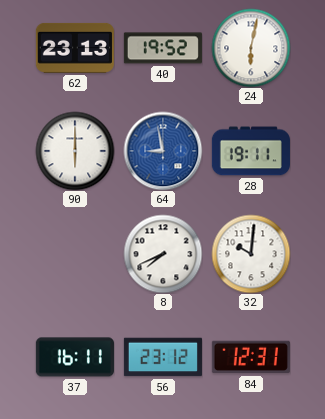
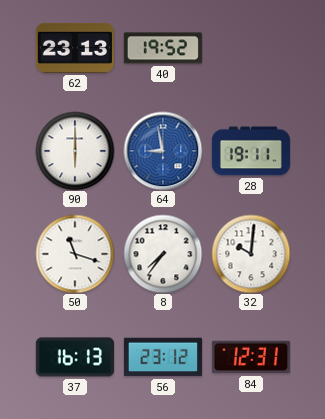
24: 6:02 -> none
50: none -> 11:18
8: 7:41 -> 7:36
37: 16:11 -> 16:13
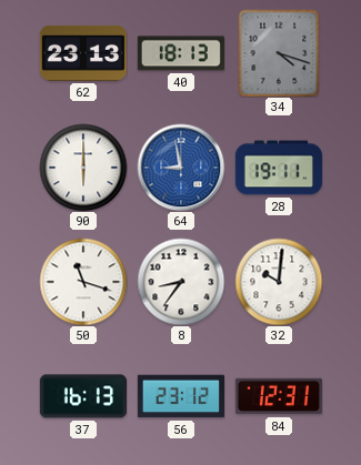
40: 19:52 -> 18:13
34: none -> 4:18
8: 7:36 -> 8:36
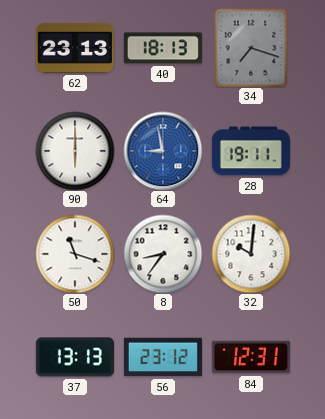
34: 4:18 -> 7:18
37: 16:13 -> 13:13
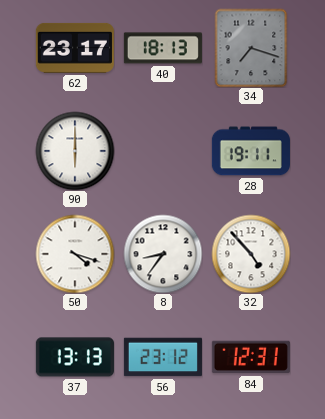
62: 23:13 -> 23:17
64: 8:58 -> none
50: 11:18 -> 4:18
32: 10:01 -> 4:53
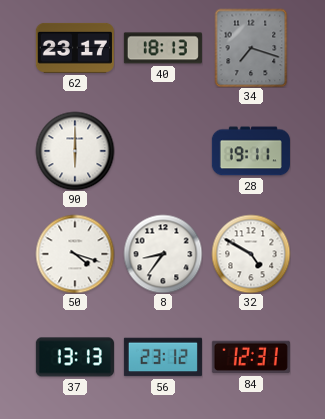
32: 4:53 -> 4:50
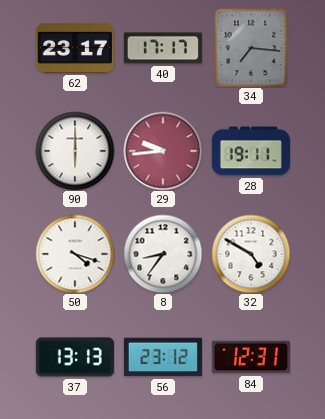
40: 18:13 -> 17:17
34: 7:18 -> 7:16
29: none -> 9:44
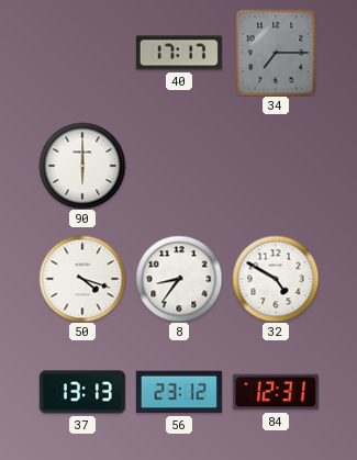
62: 23:17 -> none
34: 7:16 -> 7:15
29: 9:44 -> none
28: 19:11 -> none
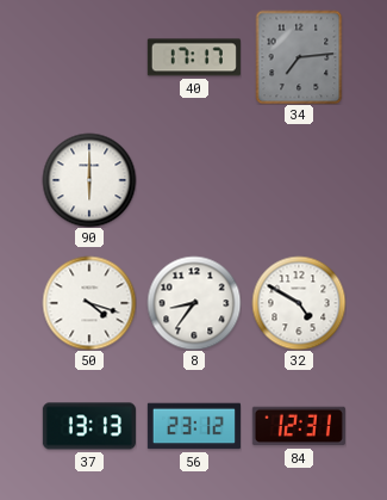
34: 7:15 -> 7:14
